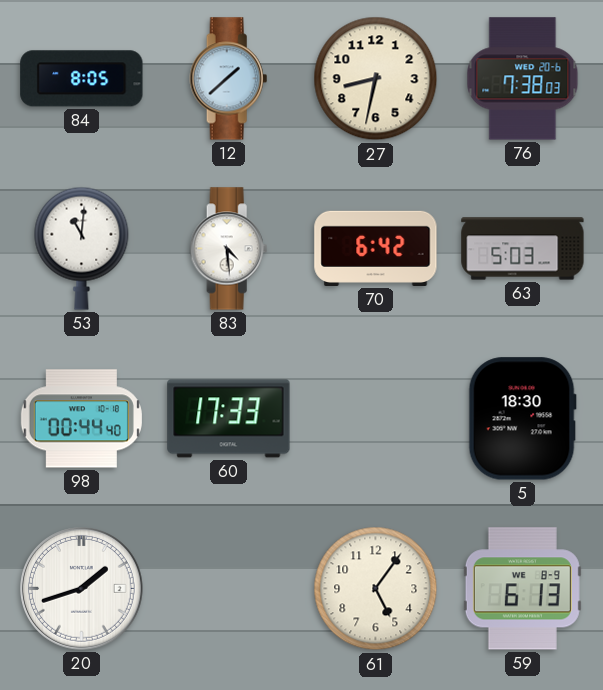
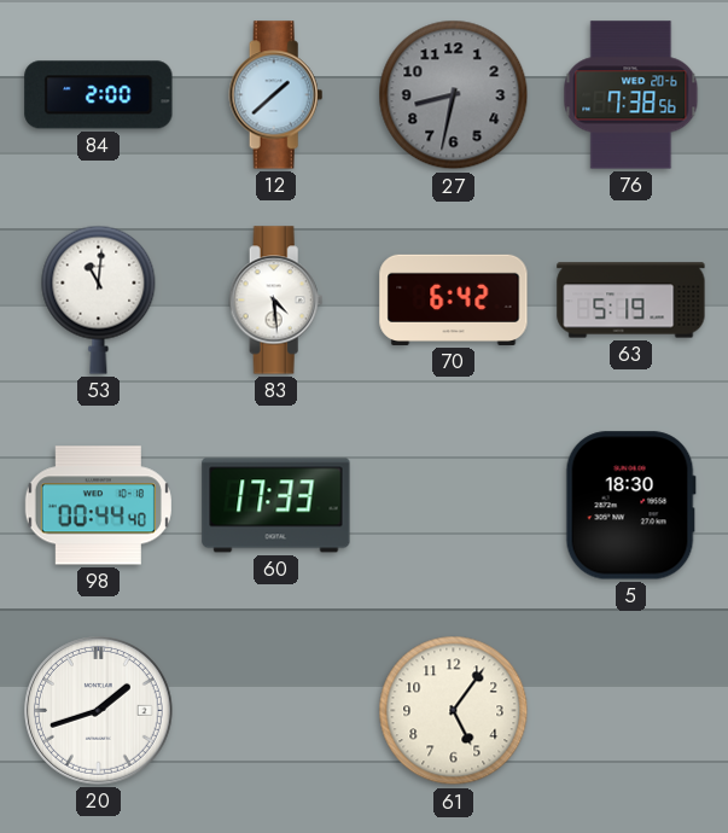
84: 8:05 -> 2:00
27 dial: cream -> grey
76: 7:38:03 -> 7:38:56
63: 5:03 -> 5:19
59: 6:13 -> none
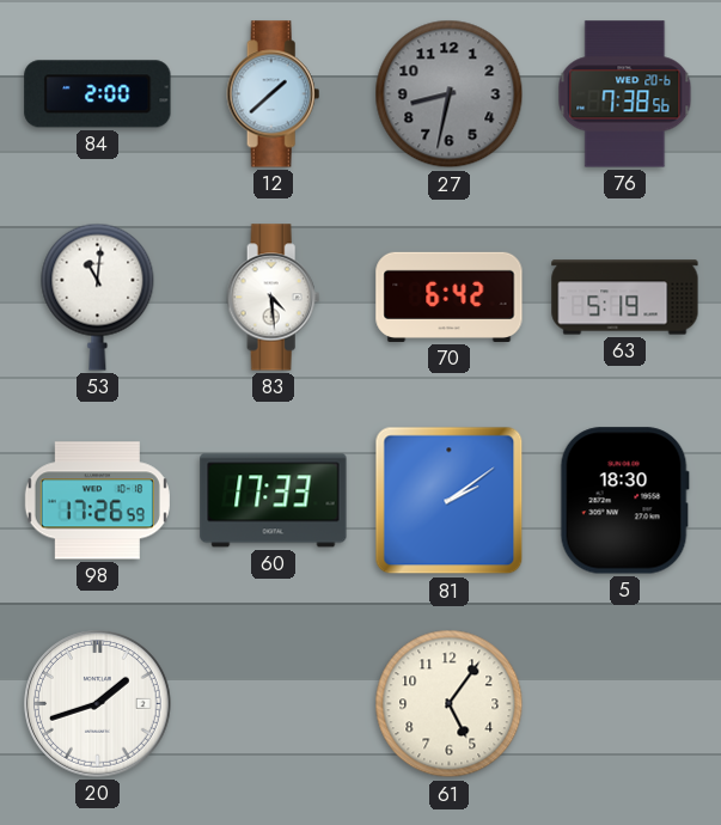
98: 00:44 -> 17:26
81: none -> 2:09
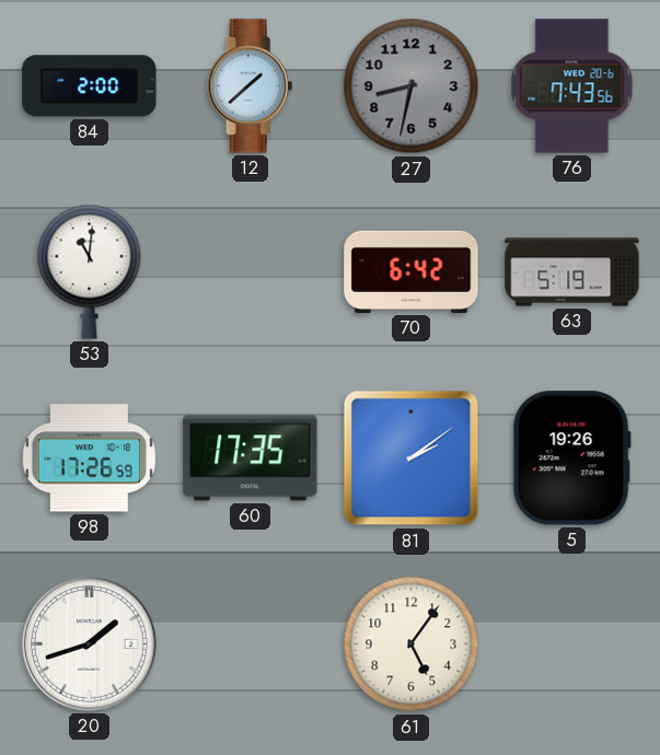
76: 7:38 -> 7:43
83: 4:29 -> none
60: 17:33 -> 17:35
5: 18:30 -> 19:26
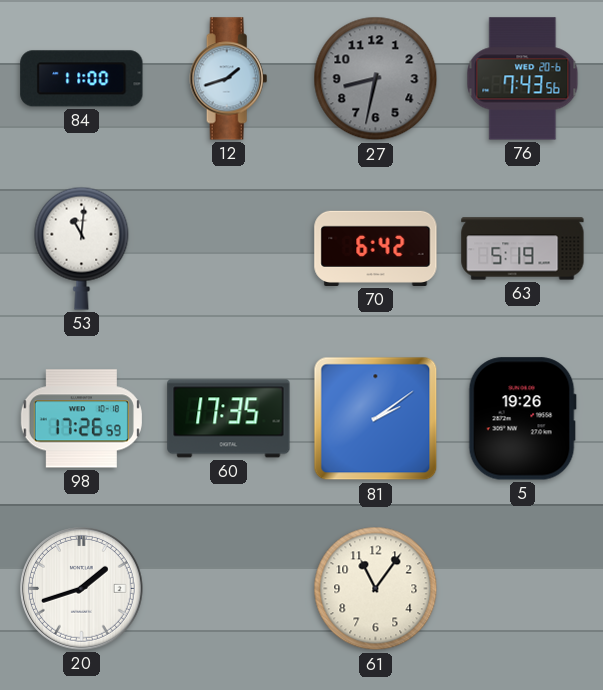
84: 2:00 -> 11:00
12: 1:38 -> 1:42
61: 5:06 -> 11:06
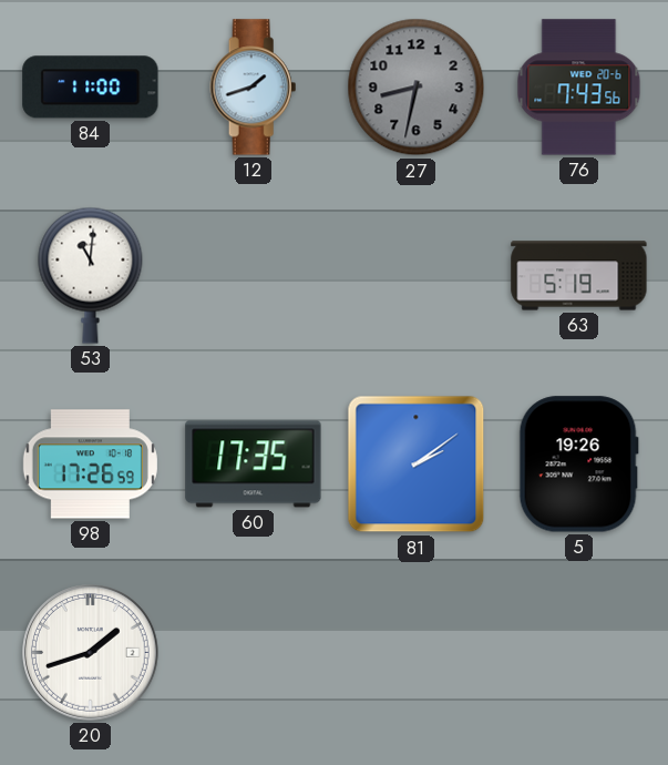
70: 6:42 -> none
61: 11:06 -> none
